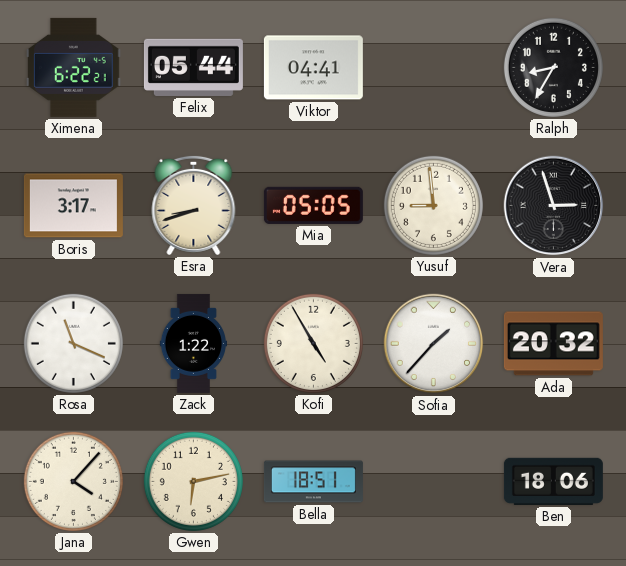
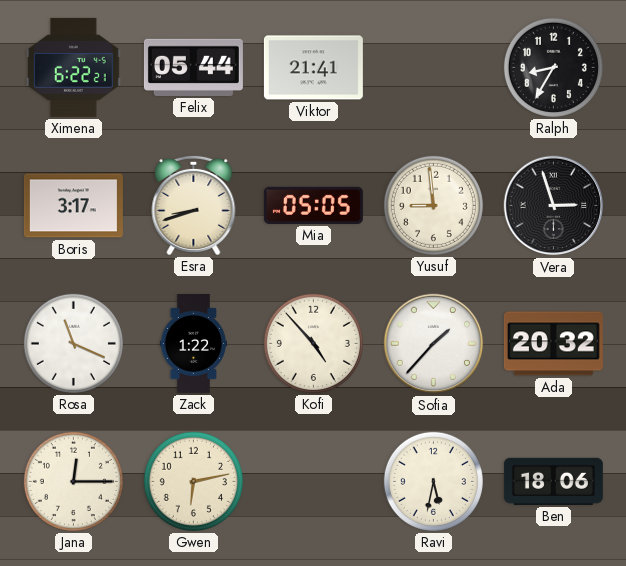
Viktor: 04:41 -> 21:41
Kofi: 4:55 -> 4:53
Jana: 4:07 -> 12:15
Bella: 18:51 -> none
Ravi: none -> 5:32
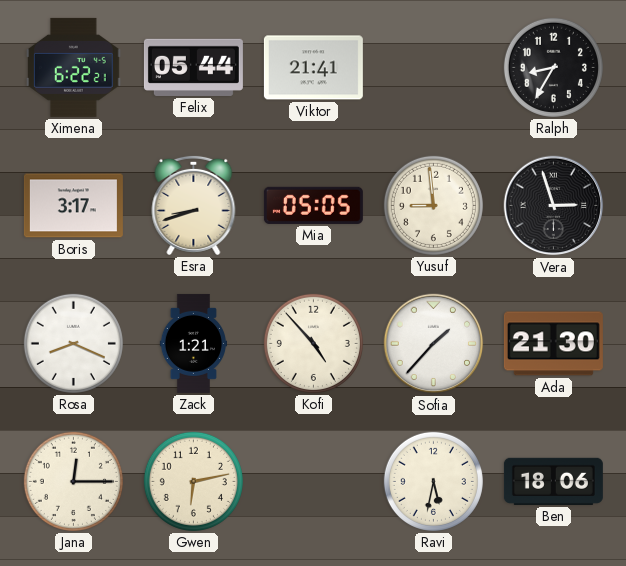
Rosa: 11:19 -> 8:19
Zack: 1:22 -> 1:21
Ada: 20:32 -> 21:30
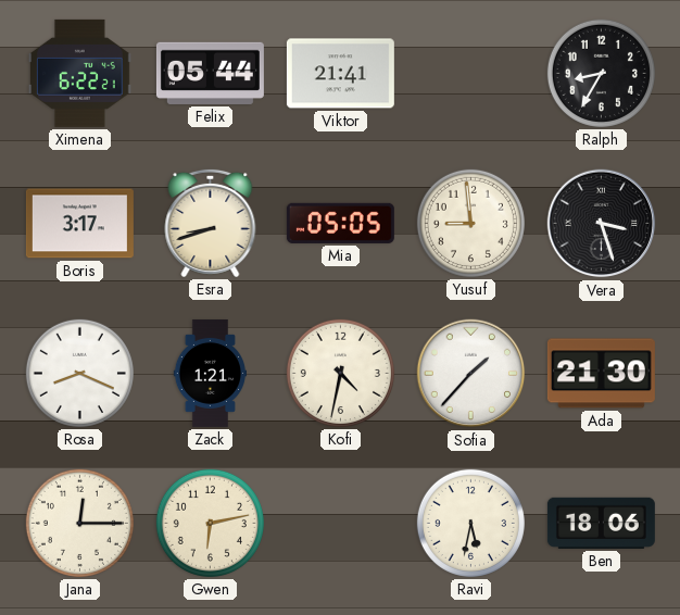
Vera: 2:57 -> 3:27
Kofi: 4:53 -> 4:32
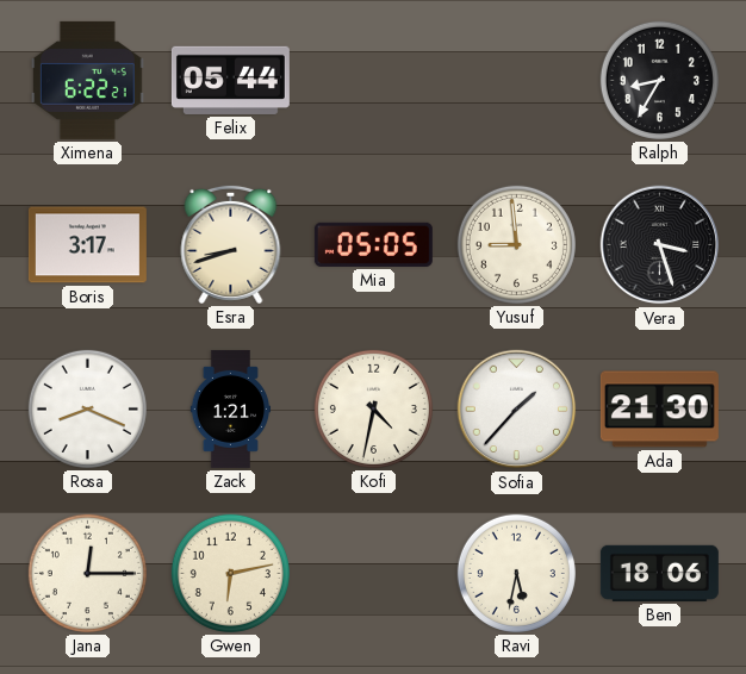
Viktor: 21:41 -> none
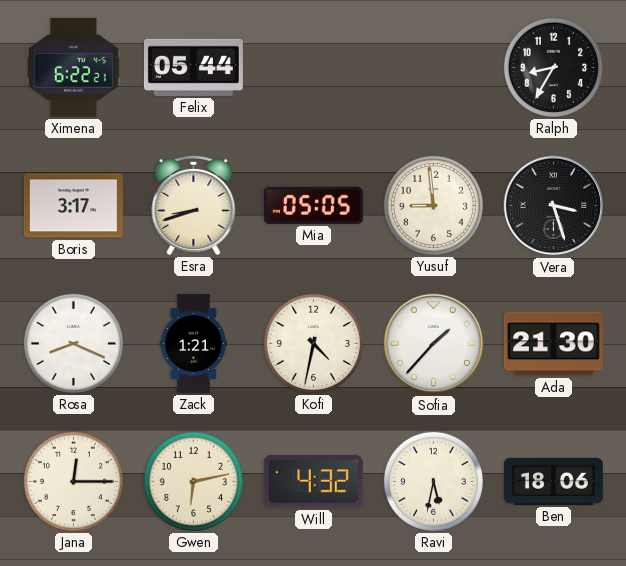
Will: none -> 4:32
